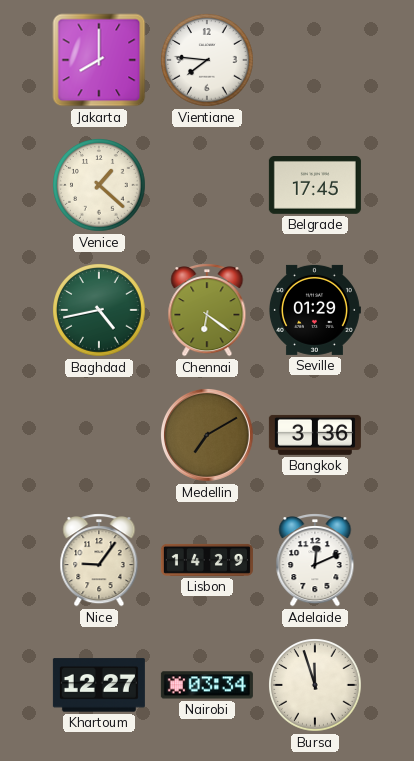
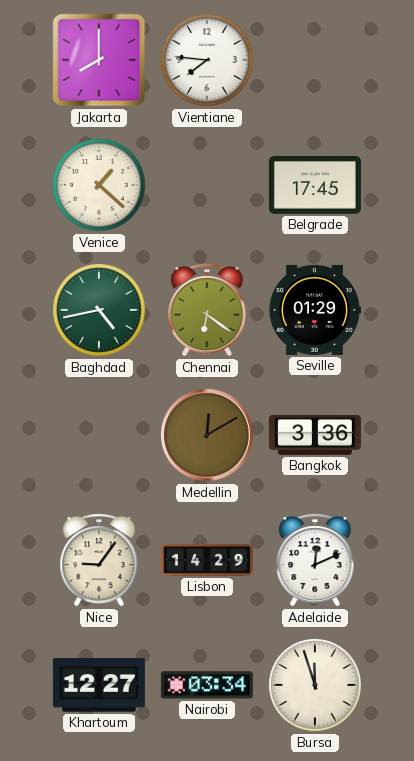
Medellin: 7:10 -> 12:10
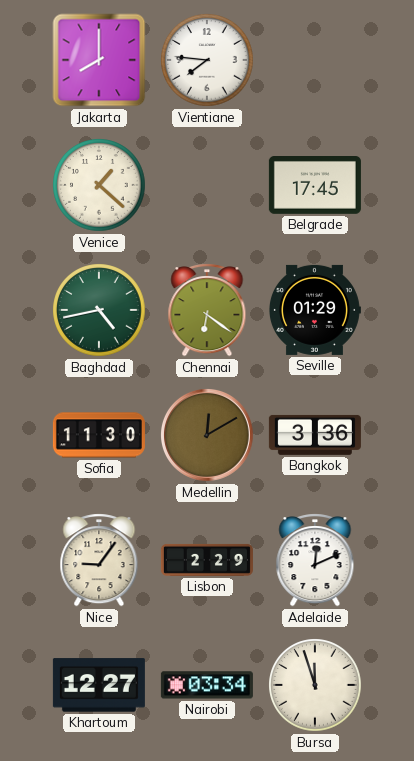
Sofia: none -> 11:30
Lisbon: 14:29 -> 2:29
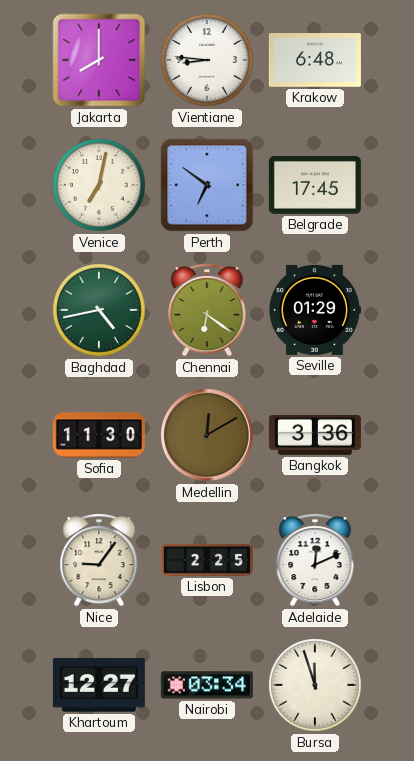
Vientiane: 7:46 -> 8:46
Krakow: none -> 6:48
Venice: 1:22 -> 7:02
Perth: none -> 6:51
Lisbon: 2:29 -> 2:25
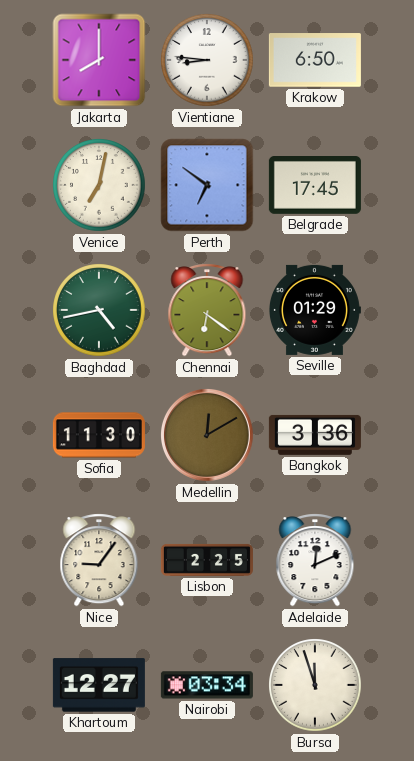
Krakow: 6:48 -> 6:50
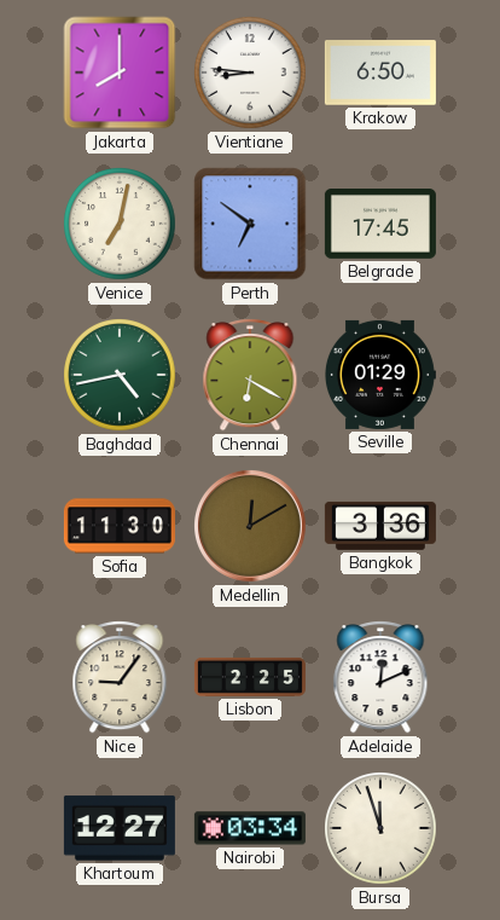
Chennai: 6:21 -> 6:20
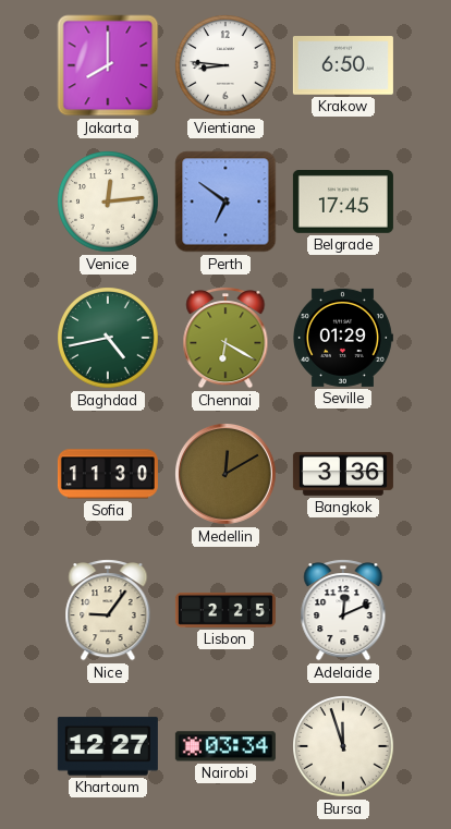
Venice: 7:02 -> 12:14
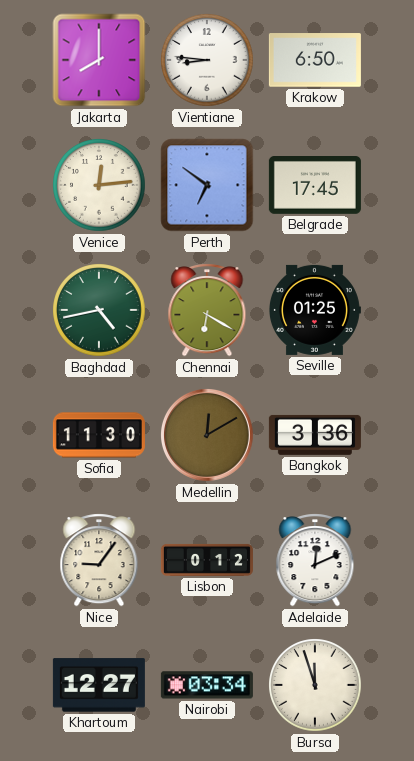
Seville: 01:29 -> 01:25
Lisbon: 2:25 -> 0:12
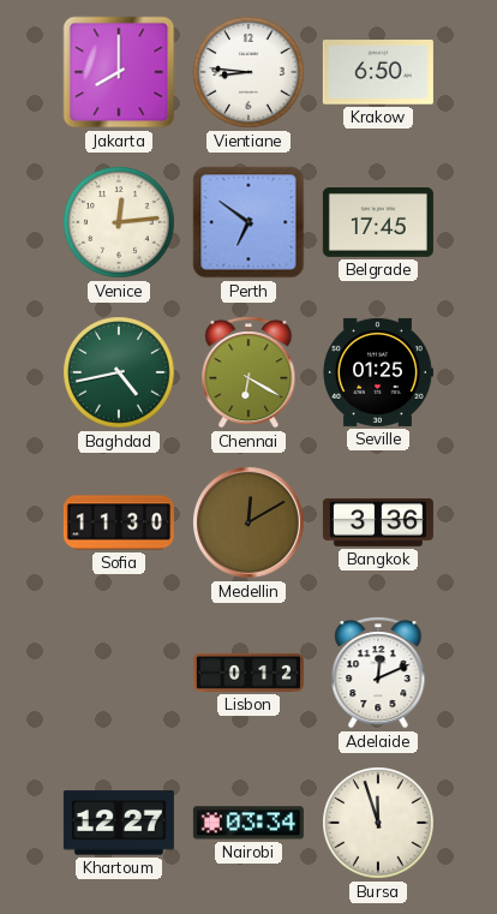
Nice: 9:06 -> none
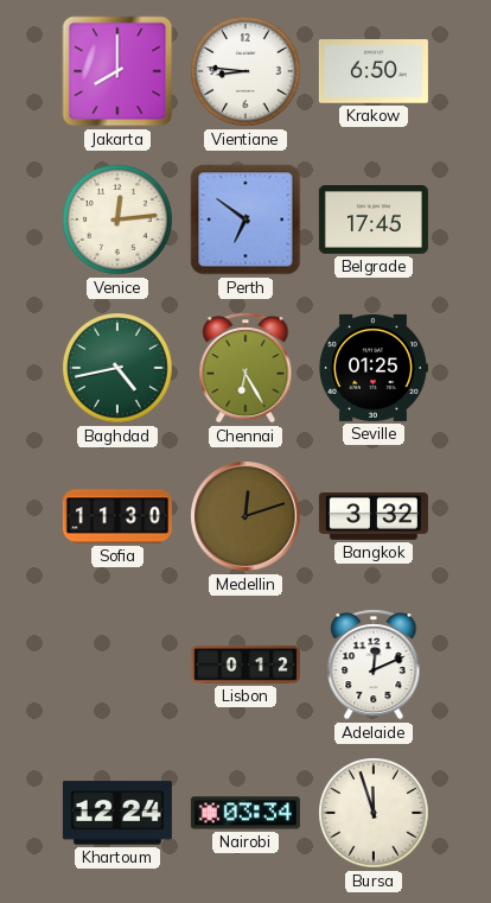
Chennai: 6:20 -> 6:25
Medellin: 12:10 -> 12:12
Bangkok: 3:36 -> 3:32
Khartoum: 12:27 -> 12:24
